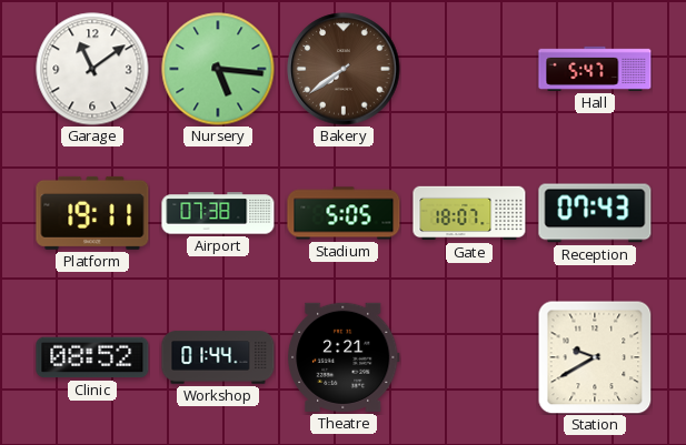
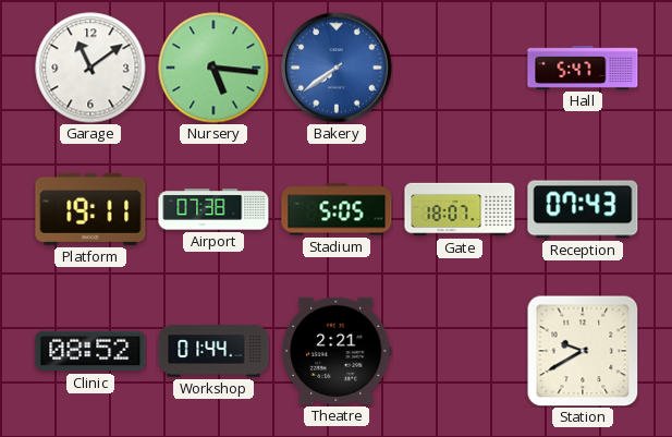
Bakery dial: brown -> blue
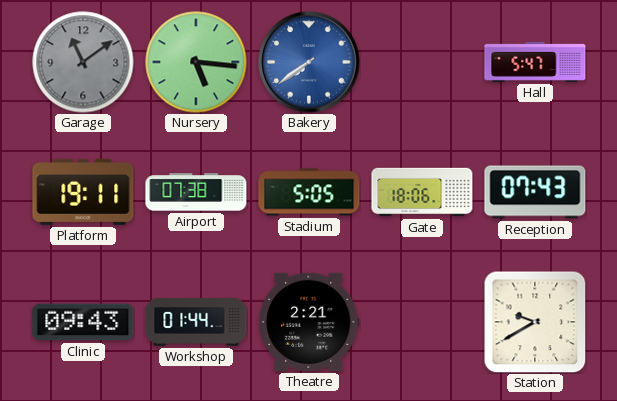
Garage dial: white -> grey
Gate: 18:07 -> 18:06
Clinic: 08:52 -> 09:43
